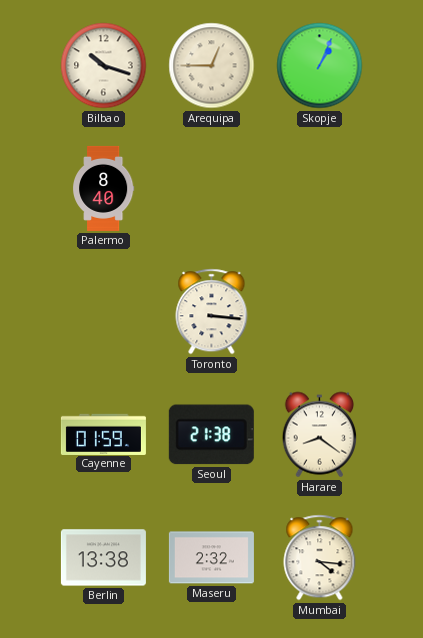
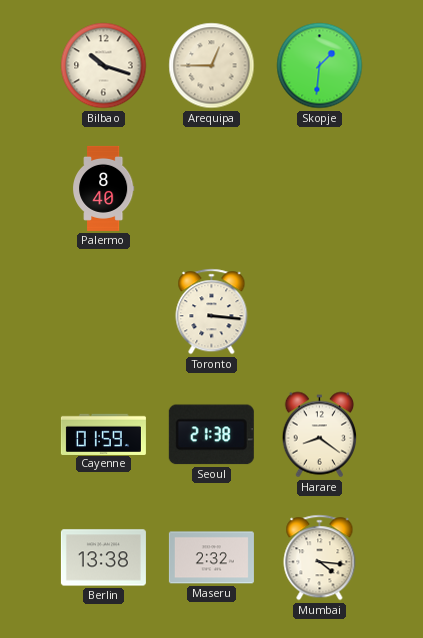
Skopje: 1:04 -> 1:31
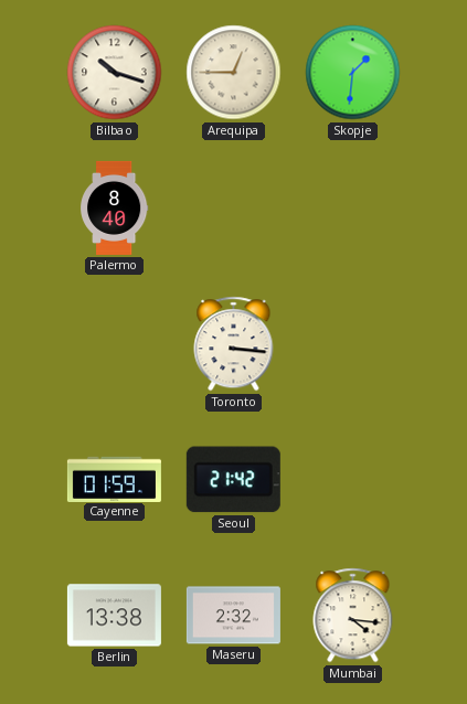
Seoul: 21:38 -> 21:42
Harare: 8:21 -> none
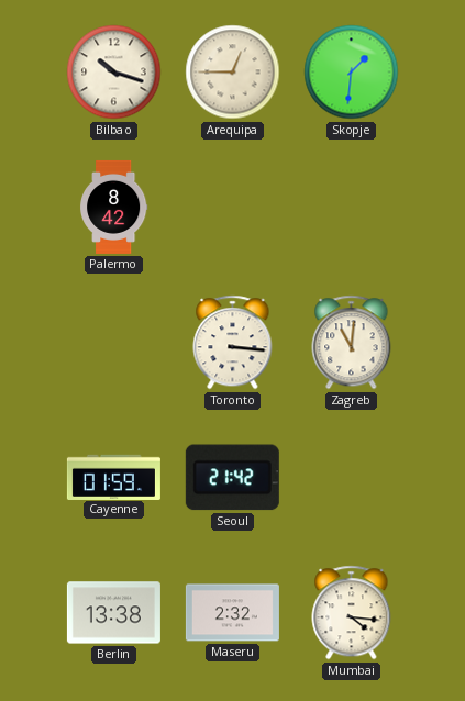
Palermo: 8:40 -> 8:42
Zagreb: none -> 11:01
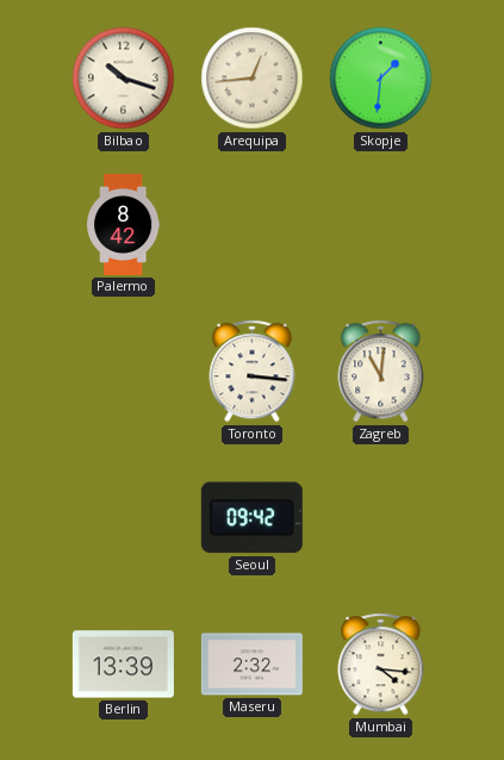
Arequipa: 12:45 -> 12:44
Cayenne: 01:59 -> none
Seoul: 21:42 -> 09:42
Berlin: 13:38 -> 13:39
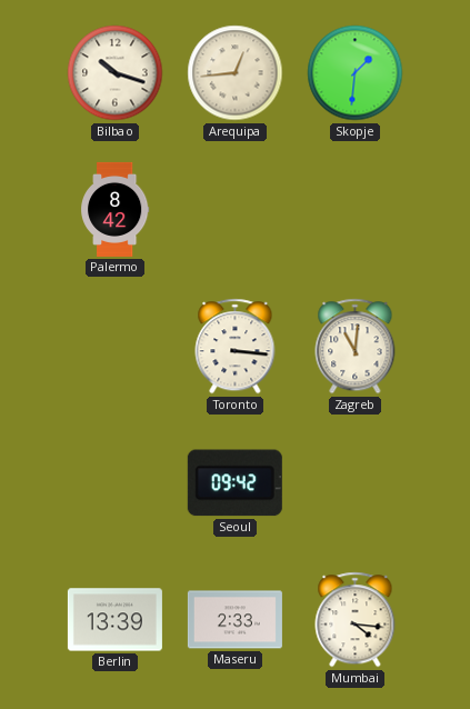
Maseru: 2:32 -> 2:33
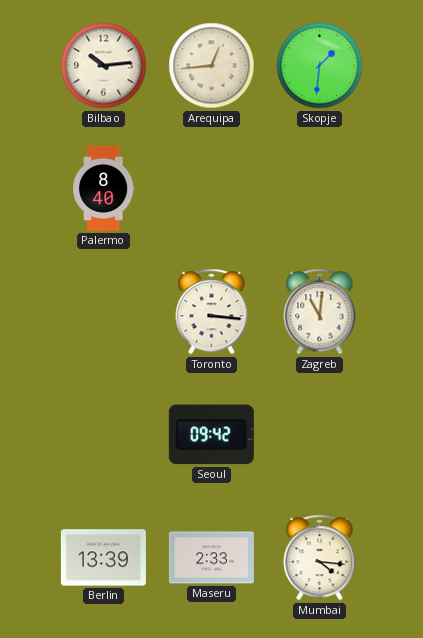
Bilbao: 10:18 -> 10:14
Palermo: 8:42 -> 8:40
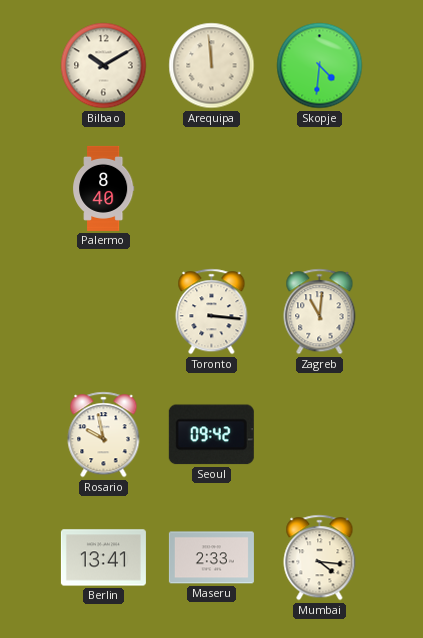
Bilbao: 10:14 -> 10:10
Arequipa: 12:44 -> 11:59
Skopje: 1:31 -> 4:31
Rosario: none -> 9:58
Berlin: 13:39 -> 13:41
